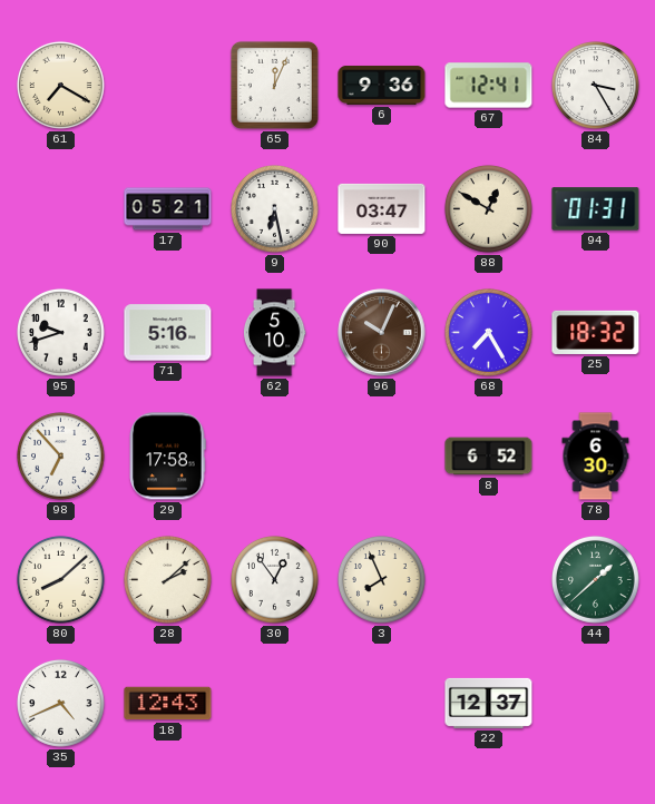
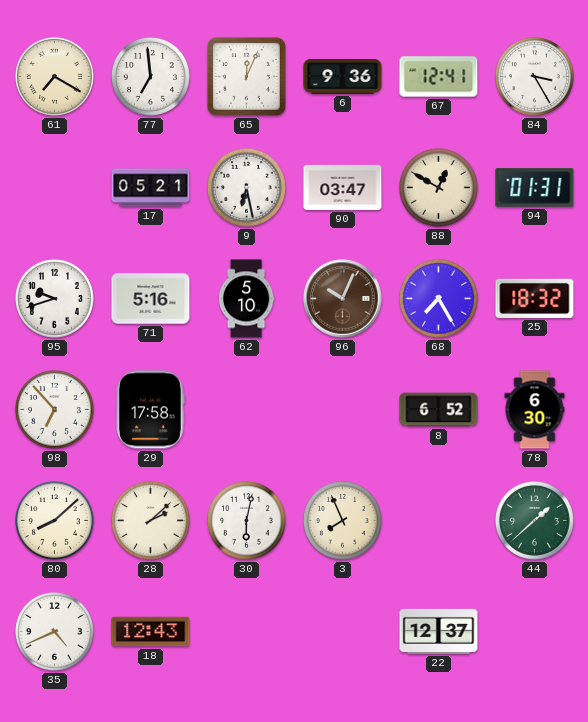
77: none -> 6:59
30: 12:54 -> 6:02
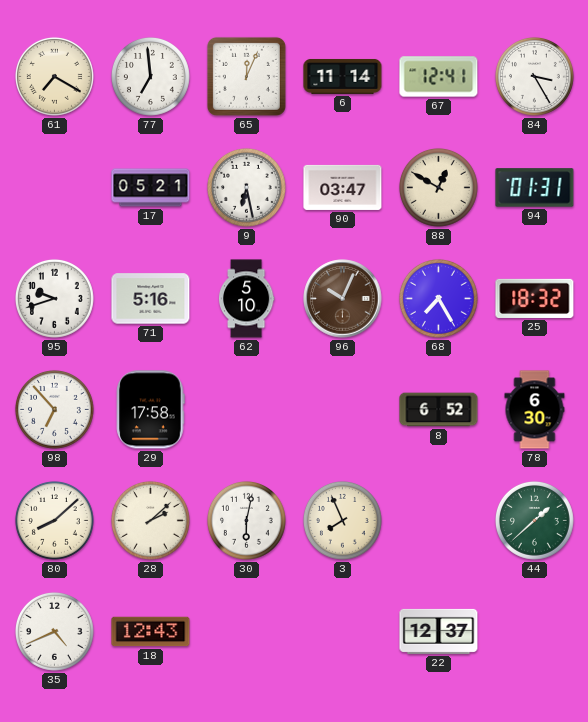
6: 9:36 -> 11:14
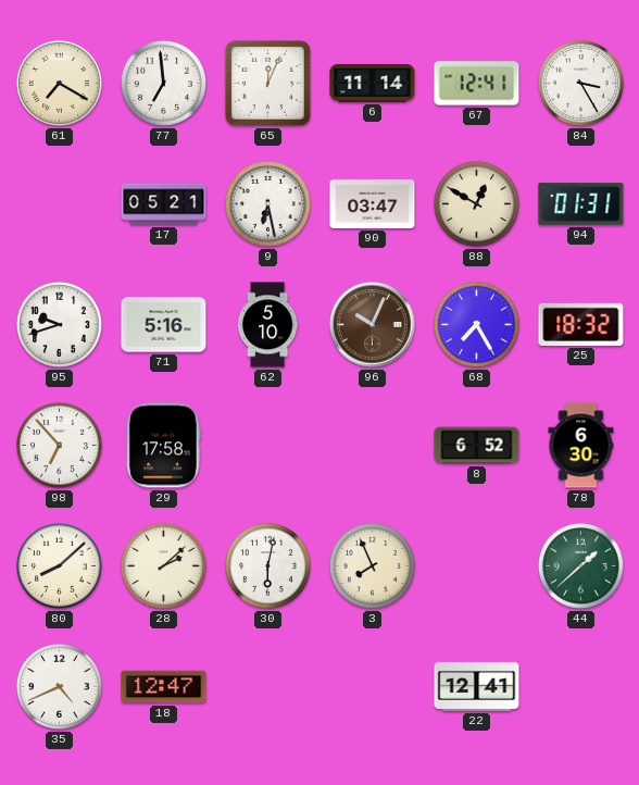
18: 12:43 -> 12:47
22: 12:37 -> 12:41
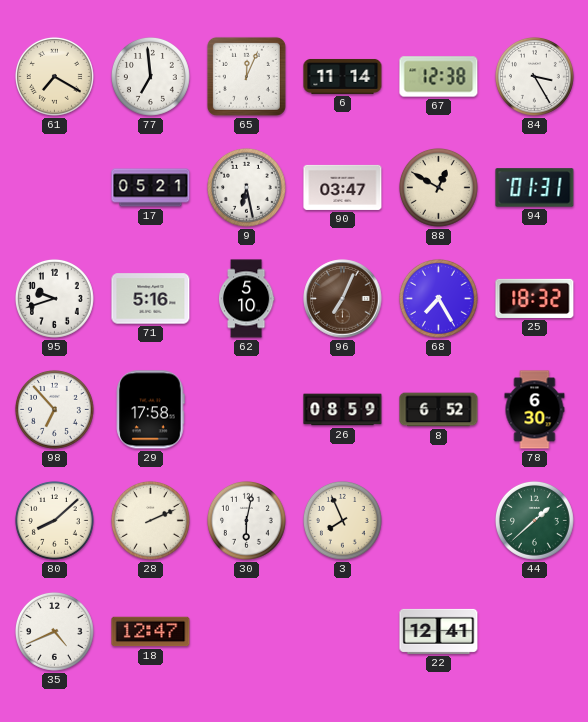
67: 12:41 -> 12:38
96: 10:04 -> 7:04
26: none -> 08:59
28: 2:08 -> 2:11
